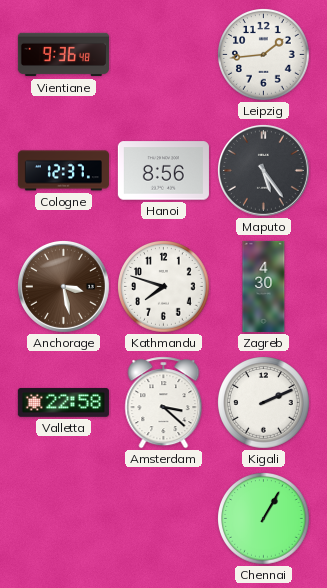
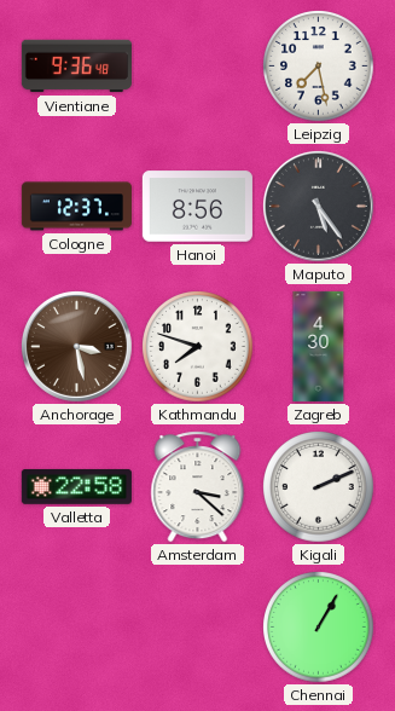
Leipzig: 1:44 -> 7:28
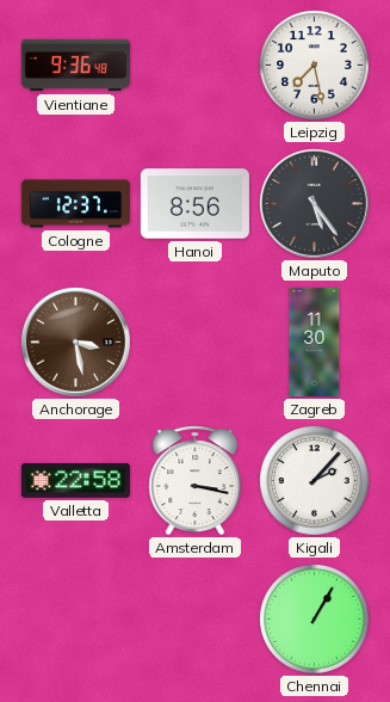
Kathmandu: 7:48 -> none
Zagreb: 4:30 -> 11:30
Amsterdam: 3:22 -> 3:17
Kigali: 2:11 -> 2:07
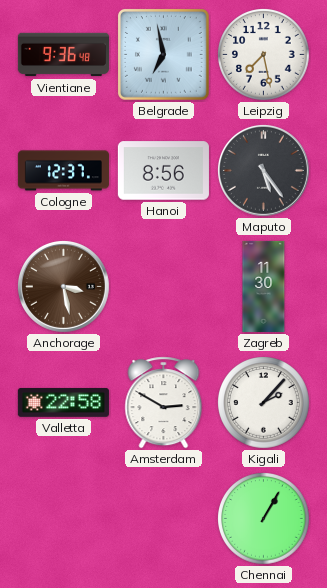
Belgrade: none -> 6:58
Amsterdam: 3:17 -> 2:50
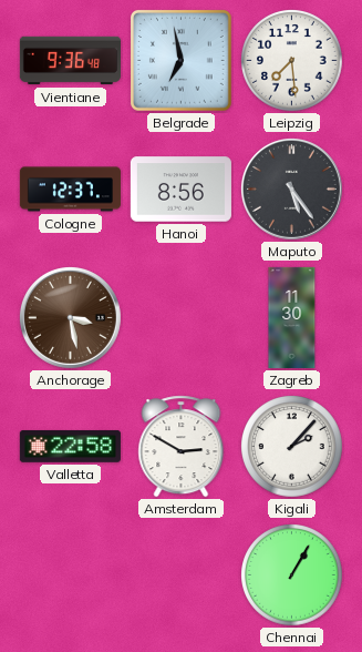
Leipzig: 7:28 -> 7:29
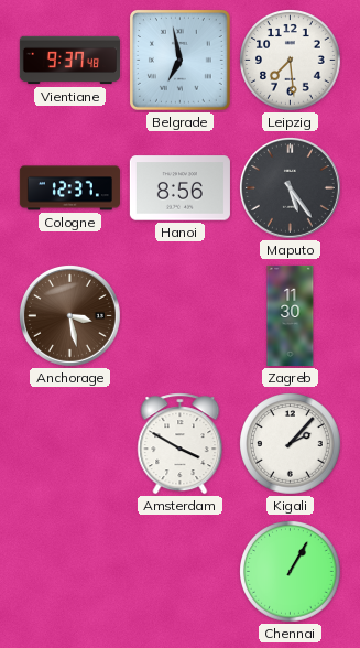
Vientiane: 9:36 -> 9:37
Valletta: 22:58 -> none
Amsterdam: 2:50 -> 3:50
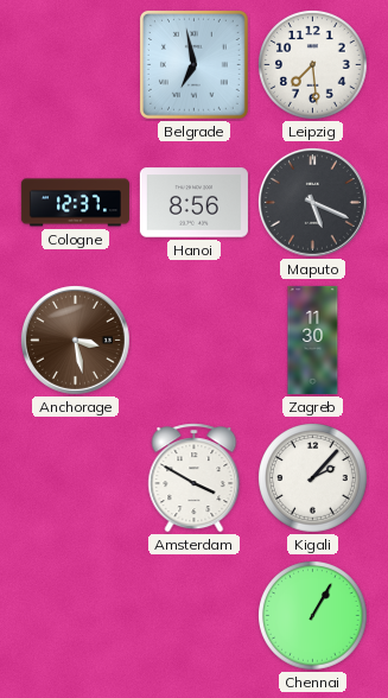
Vientiane: 9:37 -> none
Maputo: 5:24 -> 5:19
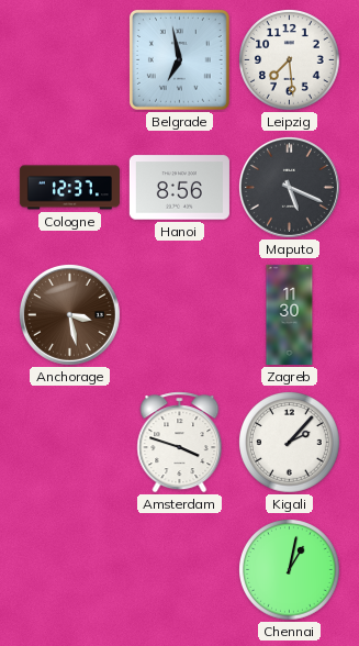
Amsterdam: 3:50 -> 3:48
Chennai: 1:05 -> 1:02
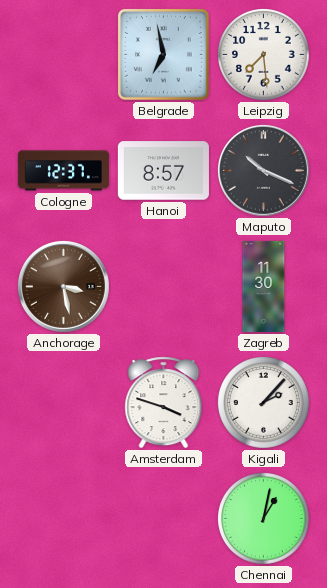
Hanoi: 8:56 -> 8:57
Maputo: 5:19 -> 10:19
